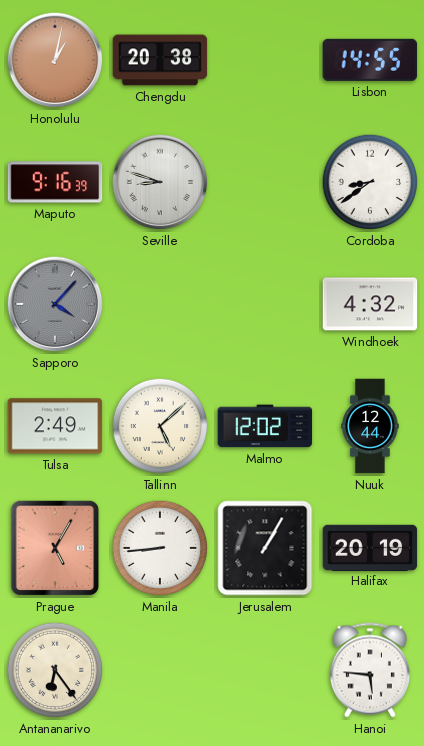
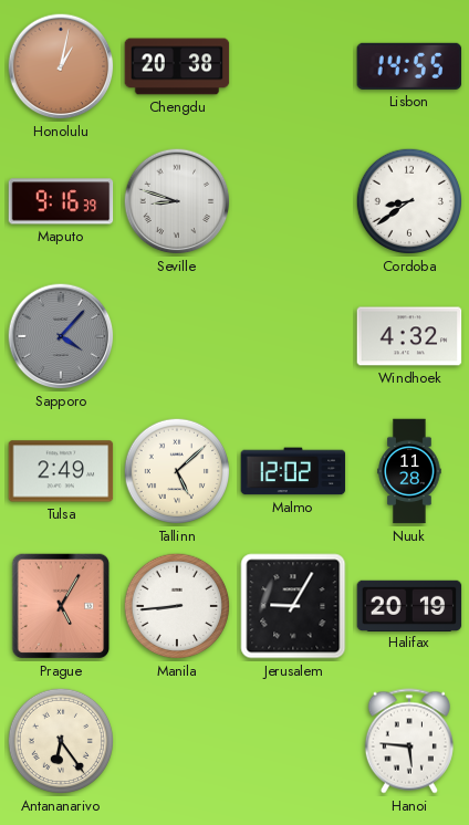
Nuuk: 12:44 -> 11:28
Jerusalem: 1:05 -> 9:05
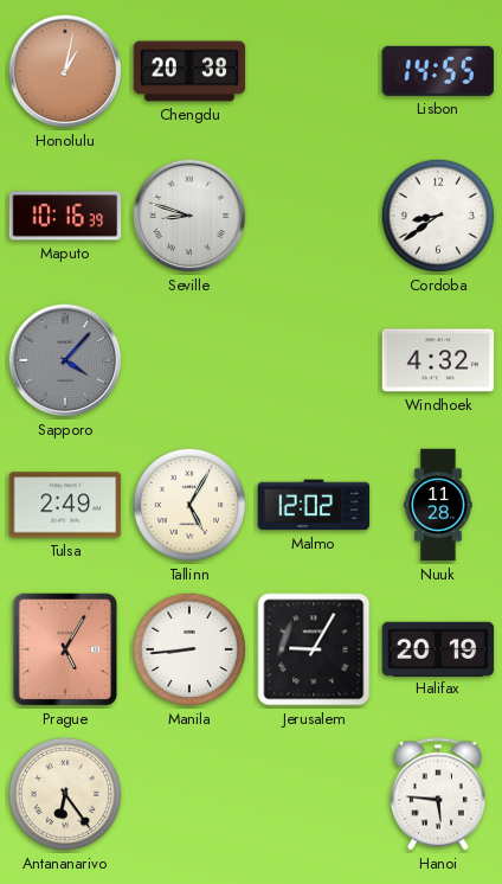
Maputo: 9:16 -> 10:16
Tallinn: 5:08 -> 5:05
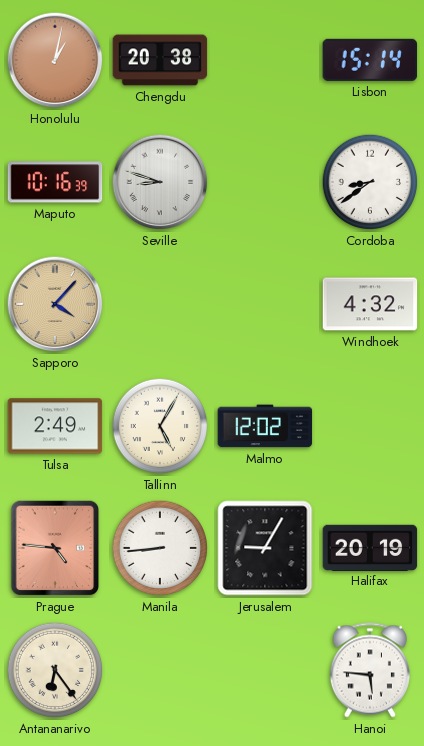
Lisbon: 14:55 -> 15:14
Sapporo dial: grey -> champagne
Nuuk: 11:28 -> none
Prague: 5:05 -> 4:46
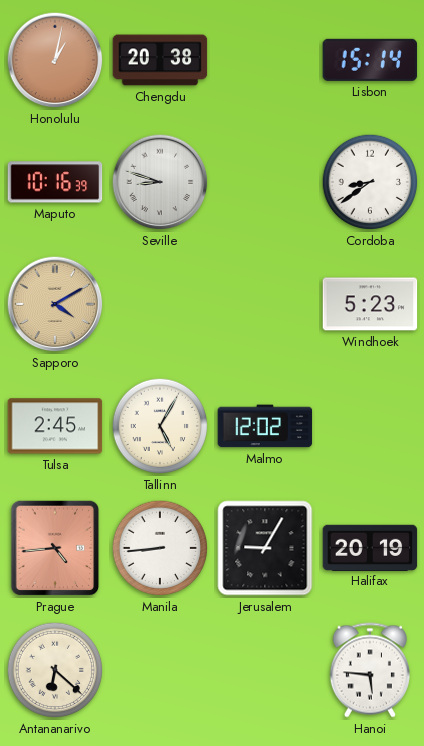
Sapporo: 4:07 -> 4:10
Windhoek: 4:32 -> 5:23
Tulsa: 2:49 -> 2:45
Prague: 4:46 -> 4:44
Antananarivo: 6:24 -> 6:22
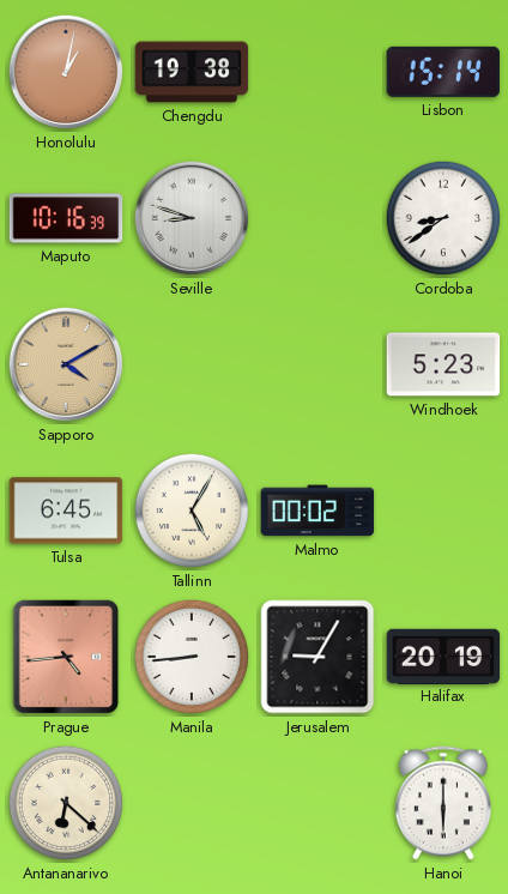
Chengdu: 20:38 -> 19:38
Tulsa: 2:45 -> 6:45
Malmo: 12:02 -> 00:02
Hanoi: 5:46 -> 6:00
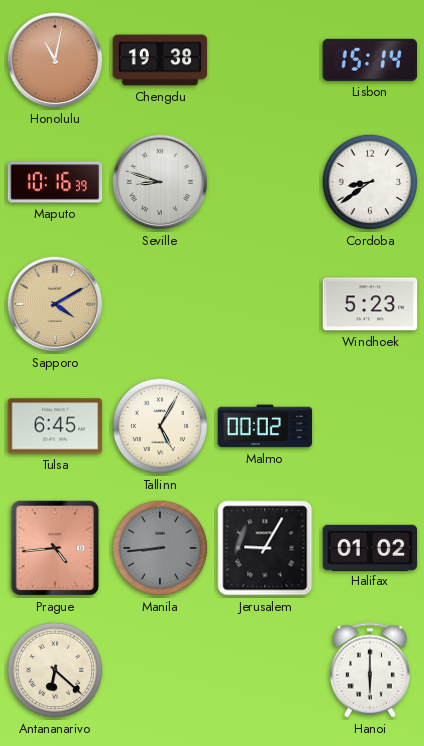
Honolulu: 1:02 -> 11:02
Manila dial: white -> grey
Halifax: 20:19 -> 01:02
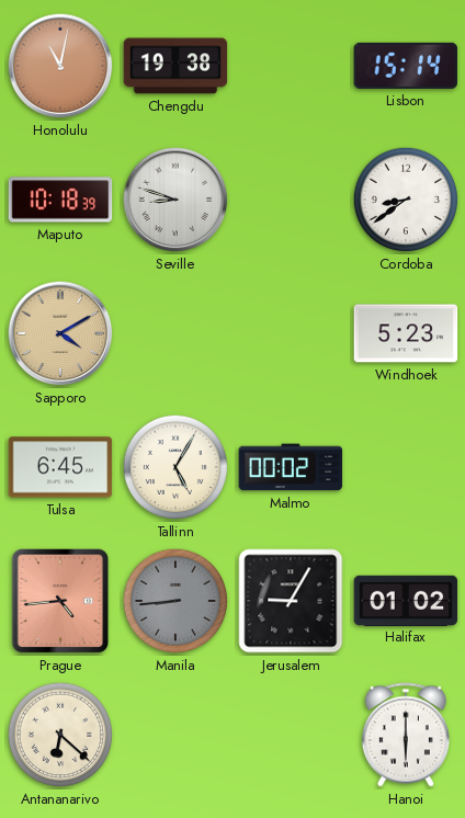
Maputo: 10:16 -> 10:18
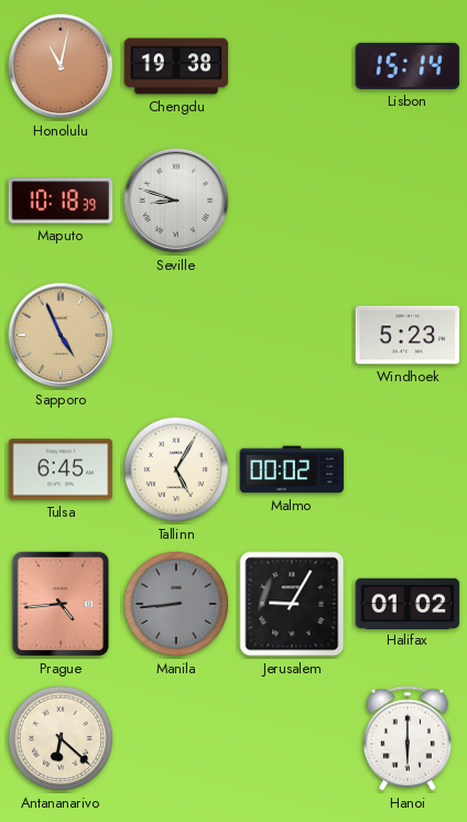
Cordoba: 8:39 -> none
Sapporo: 4:10 -> 4:56
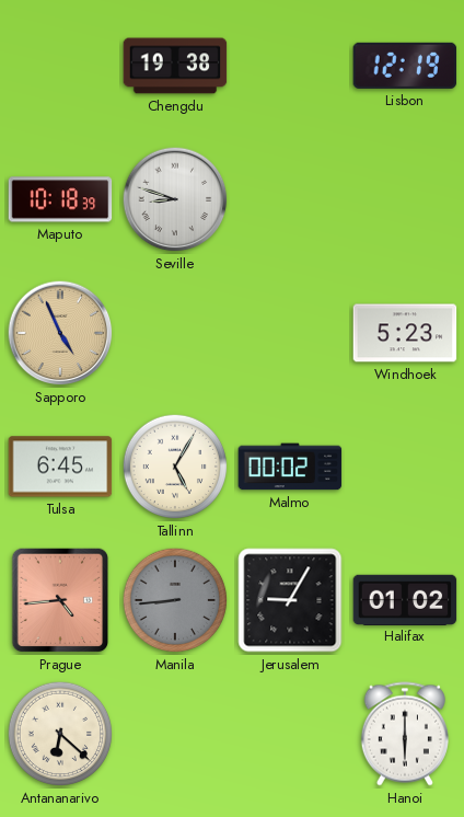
Honolulu: 11:02 -> none
Lisbon: 15:14 -> 12:19
